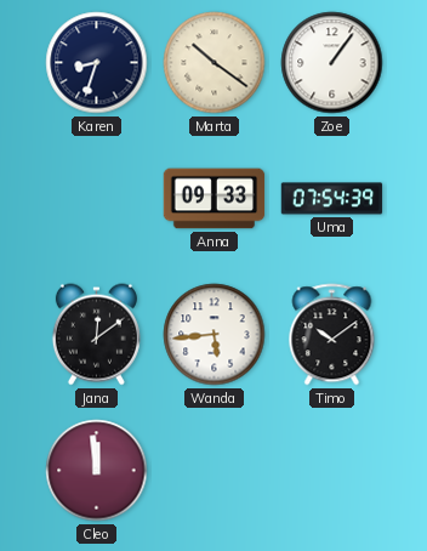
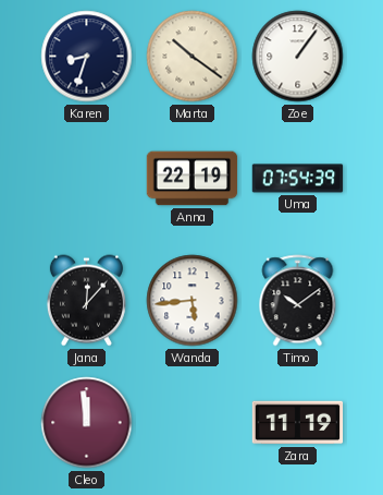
Anna: 09:33 -> 22:19
Jana: 12:09 -> 12:07
Zara: none -> 11:19
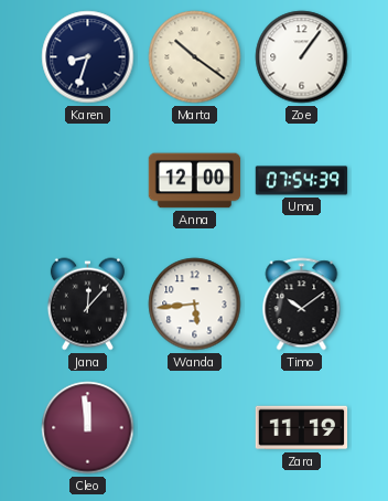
Anna: 22:19 -> 12:00
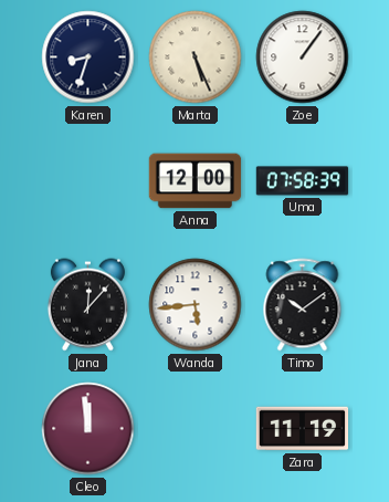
Marta: 10:21 -> 5:26
Uma: 07:54 -> 07:58
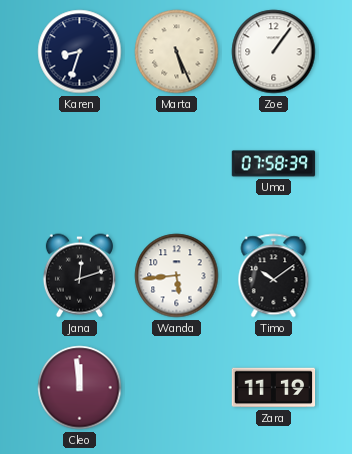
Anna: 12:00 -> none
Jana: 12:07 -> 12:12
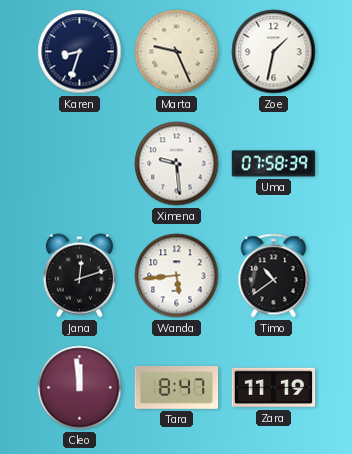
Marta: 5:26 -> 9:26
Zoe: 1:06 -> 1:32
Ximena: none -> 9:29
Timo: 10:09 -> 10:39
Tara: none -> 8:47
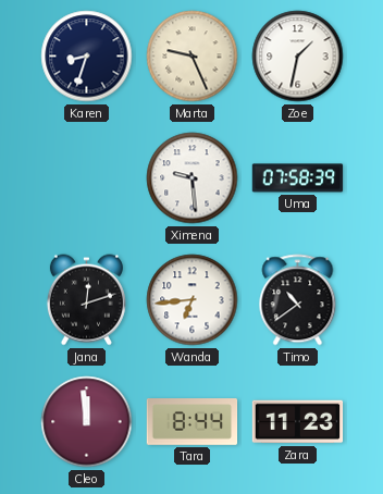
Wanda: 5:44 -> 6:44
Tara: 8:47 -> 8:44
Zara: 11:19 -> 11:23
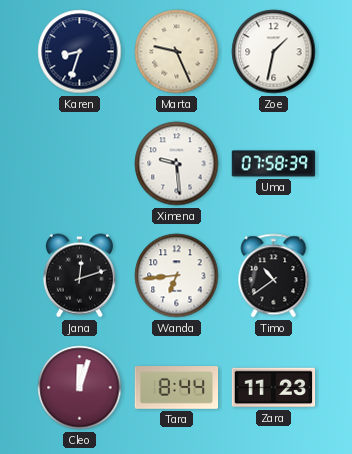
Cleo: 11:59 -> 12:03
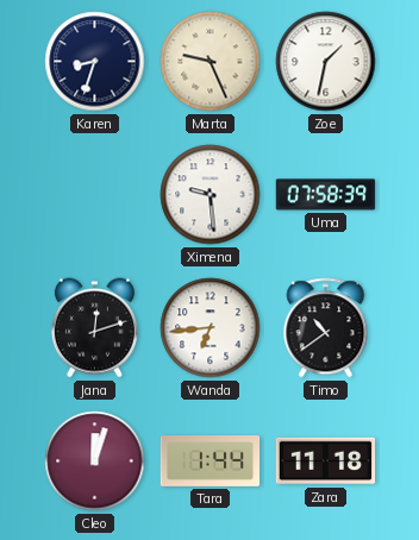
Tara: 8:44 -> 1:44
Zara: 11:23 -> 11:18
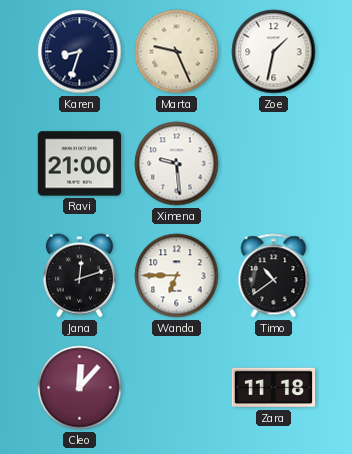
Ravi: none -> 21:00
Uma: 07:58 -> none
Wanda: 6:44 -> 6:45
Cleo: 12:03 -> 12:07
Tara: 1:44 -> none
